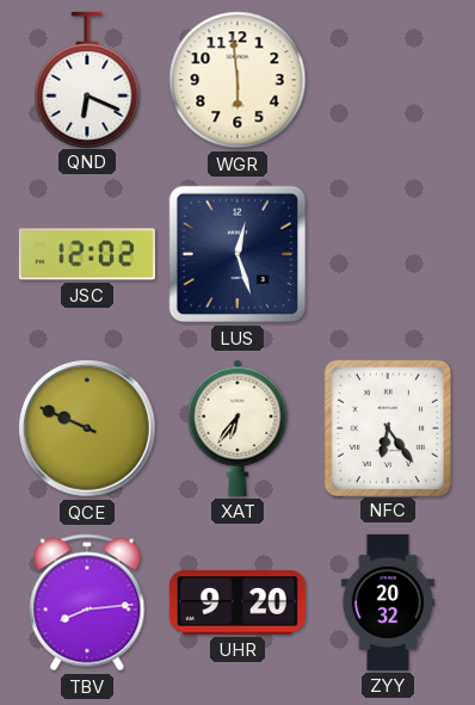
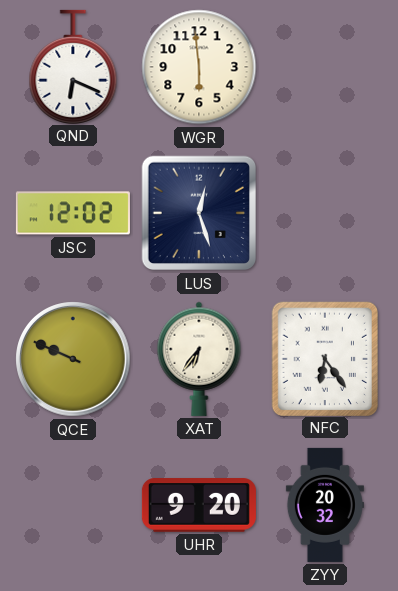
TBV: 8:14 -> none
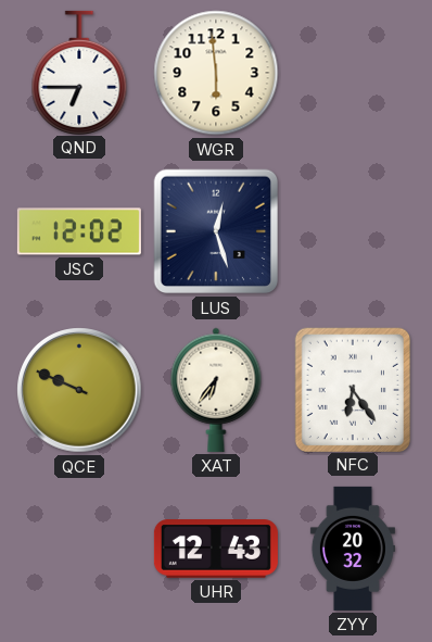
QND: 6:19 -> 6:45
UHR: 9:20 -> 12:43
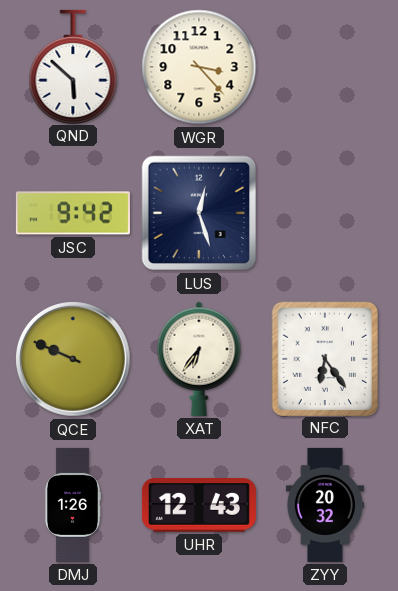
QND: 6:45 -> 5:52
WGR: 5:59 -> 3:23
JSC: 12:02 -> 9:42
DMJ: none -> 1:26
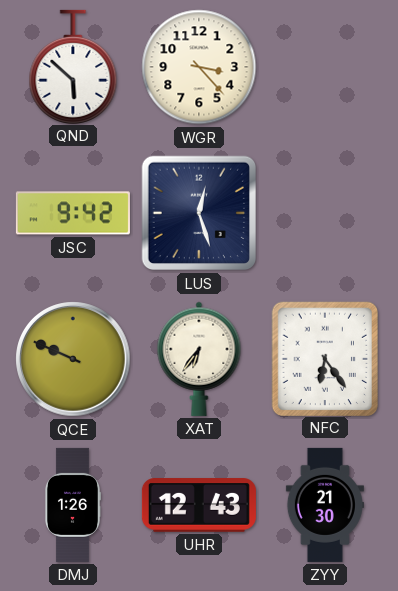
ZYY: 20:32 -> 21:30
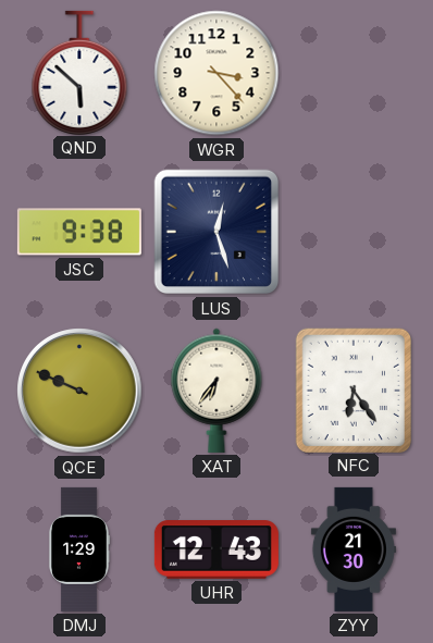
JSC: 9:42 -> 9:38
DMJ: 1:26 -> 1:29
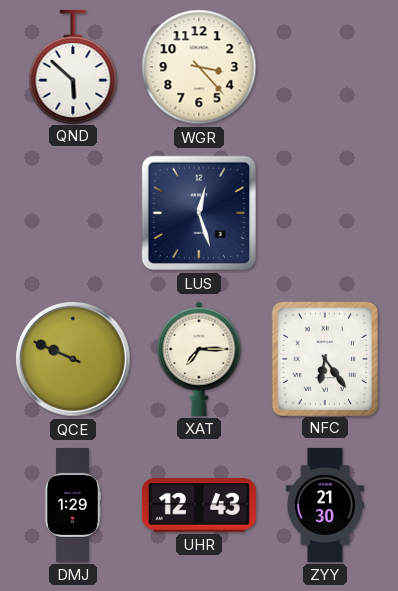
JSC: 9:38 -> none
XAT: 6:36 -> 7:15
